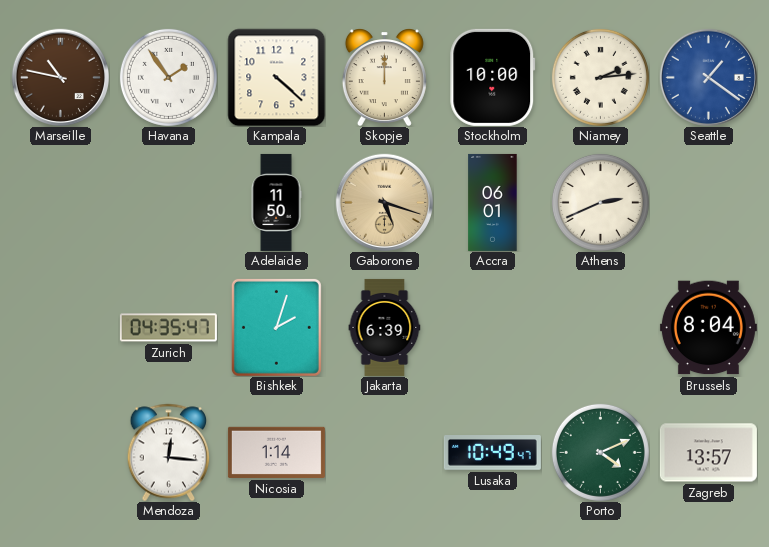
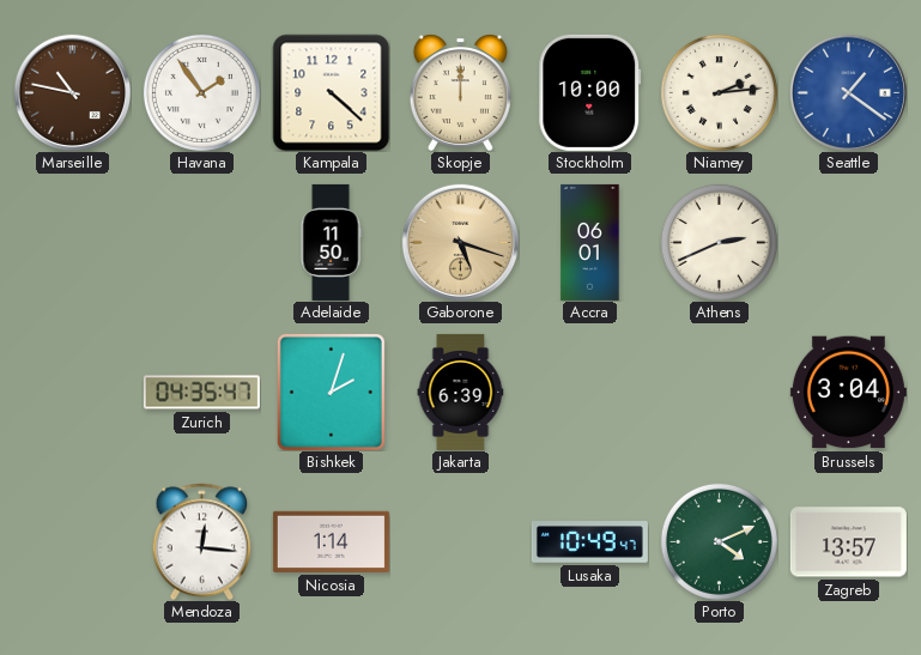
Brussels: 8:04 -> 3:04
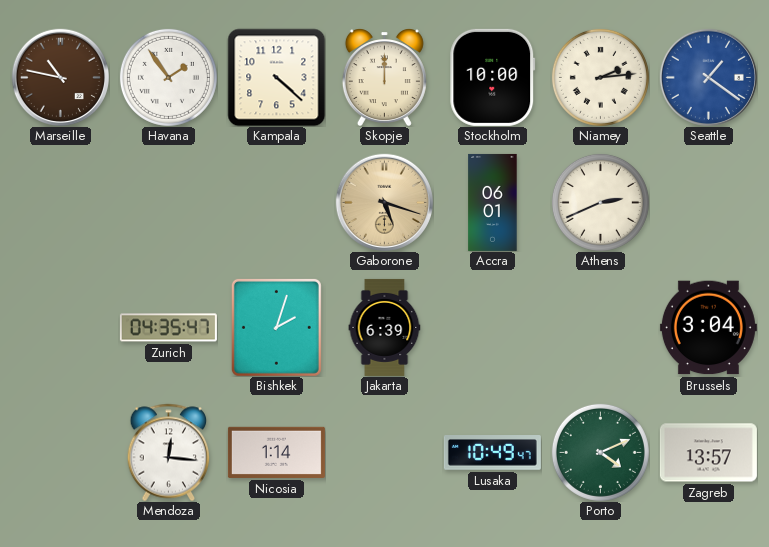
Adelaide: 11:50 -> none
